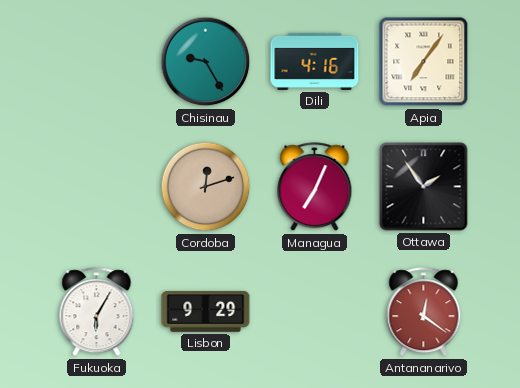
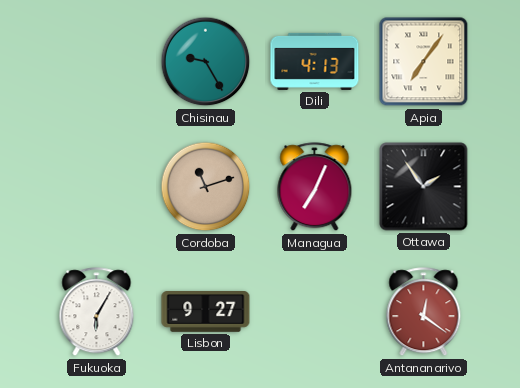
Dili: 4:16 -> 4:13
Cordoba: 12:12 -> 11:12
Lisbon: 9:29 -> 9:27
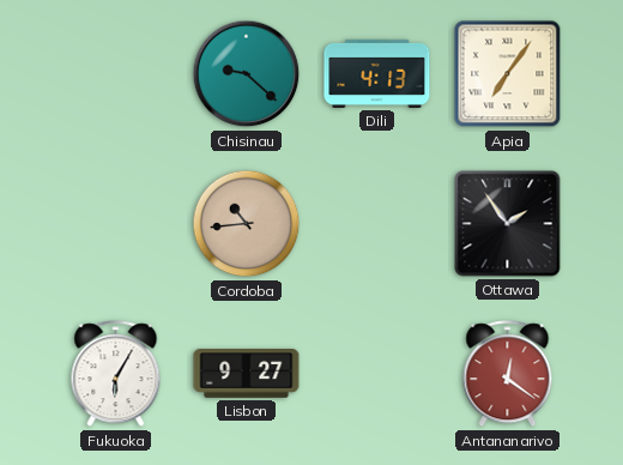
Chisinau: 9:25 -> 9:22
Cordoba: 11:12 -> 10:44
Managua: 7:04 -> none
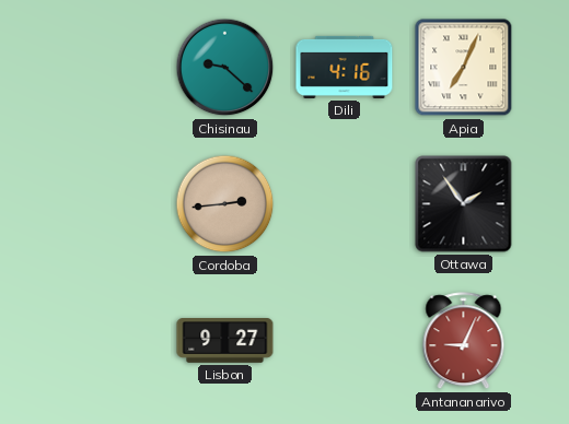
Dili: 4:13 -> 4:16
Apia: 7:06 -> 7:04
Cordoba: 10:44 -> 2:44
Fukuoka: 6:05 -> none
Antananarivo: 12:21 -> 9:04
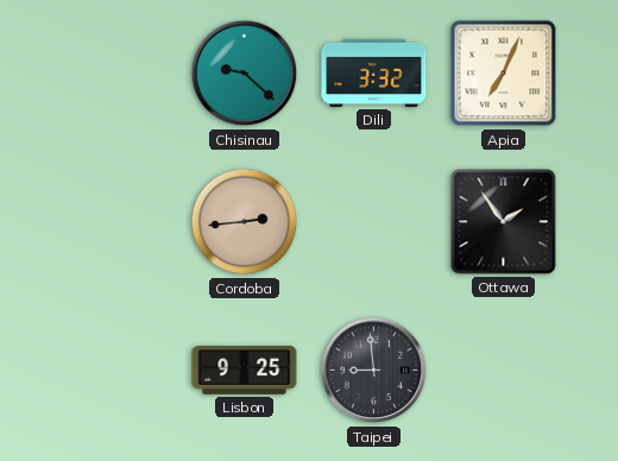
Dili: 4:16 -> 3:32
Lisbon: 9:27 -> 9:25
Taipei: none -> 8:59
Antananarivo: 9:04 -> none
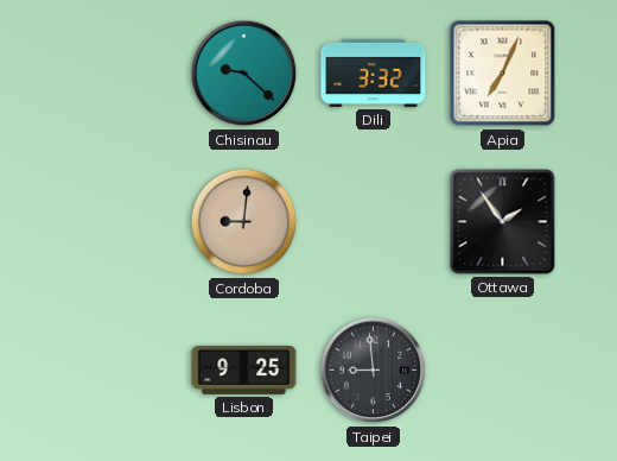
Cordoba: 2:44 -> 9:01
